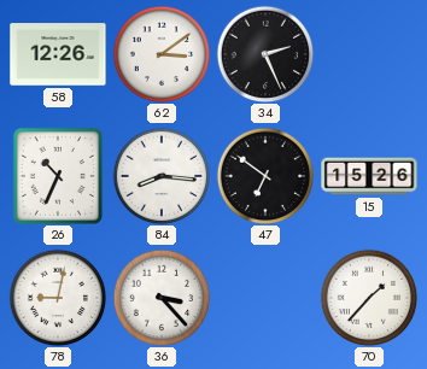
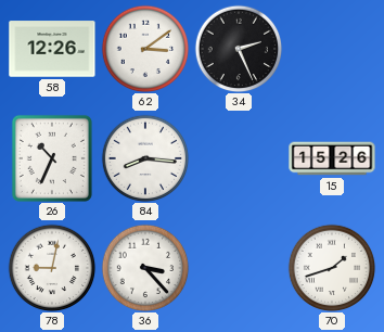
47: 6:51 -> none
70: 1:37 -> 1:42
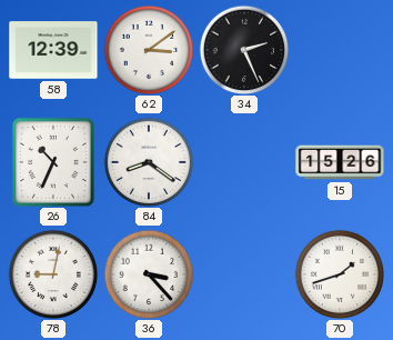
58: 12:26 -> 12:39
84: 8:16 -> 8:21
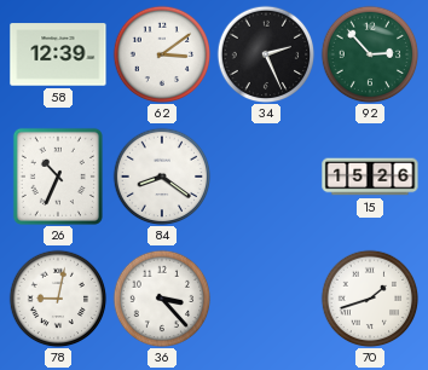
92: none -> 2:53
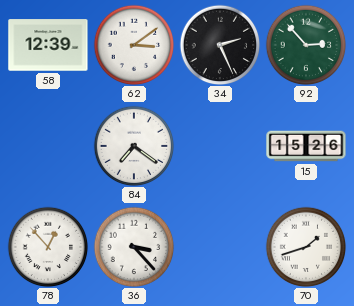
26: 10:34 -> none
84: 8:21 -> 7:21
78: 9:02 -> 12:53
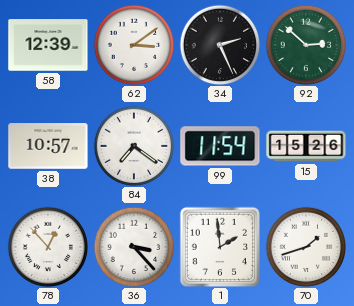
92: 2:53 -> 2:52
38: none -> 10:57
99: none -> 11:54
1: none -> 1:59
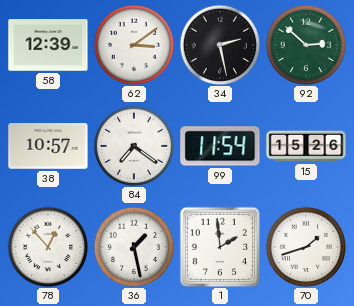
34: 2:26 -> 2:28
36: 3:23 -> 1:28
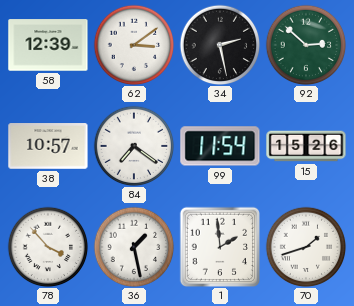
78: 12:53 -> 3:53
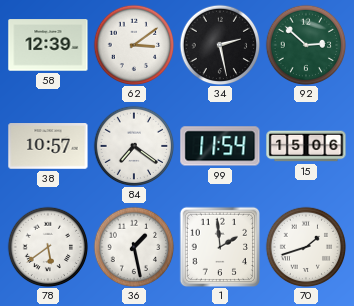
15: 15:26 -> 15:06
78: 3:53 -> 5:39
